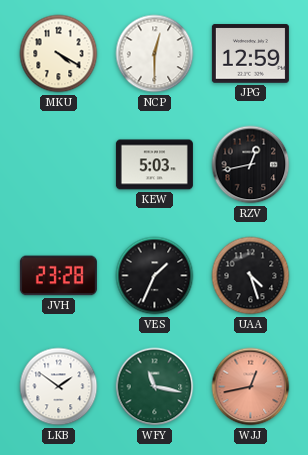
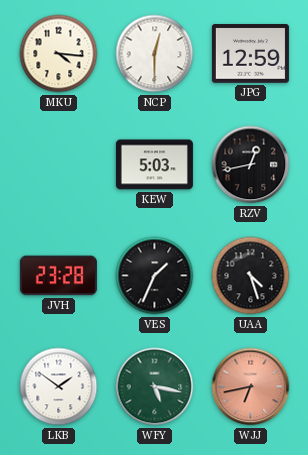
MKU: 4:20 -> 4:16
WFY: 11:17 -> 5:17
WJJ: 12:43 -> 6:43
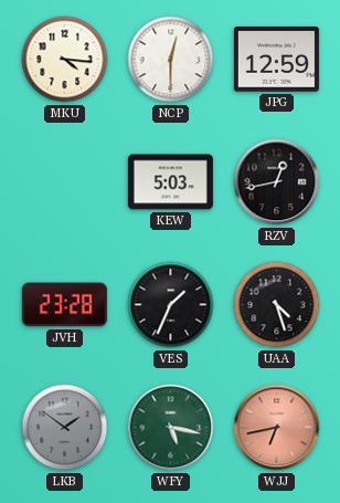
LKB dial: white -> grey
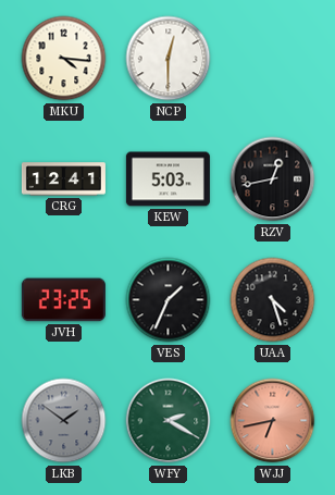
JPG: 12:59 -> none
CRG: none -> 12:41
JVH: 23:28 -> 23:25
WFY: 5:17 -> 2:20
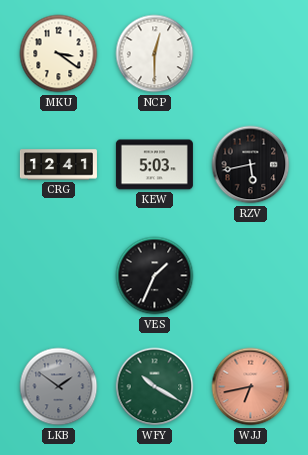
MKU: 4:16 -> 3:21
RZV: 12:43 -> 5:43
JVH: 23:25 -> none
UAA: 4:27 -> none
WFY: 2:20 -> 10:20
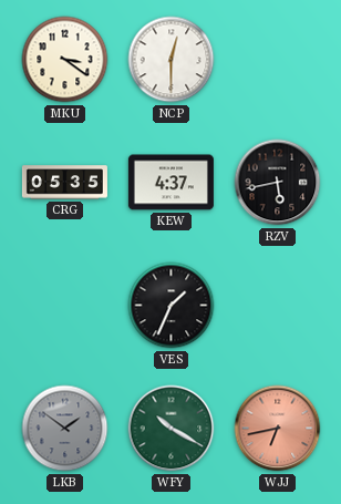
CRG: 12:41 -> 05:35
KEW: 5:03 -> 4:37
